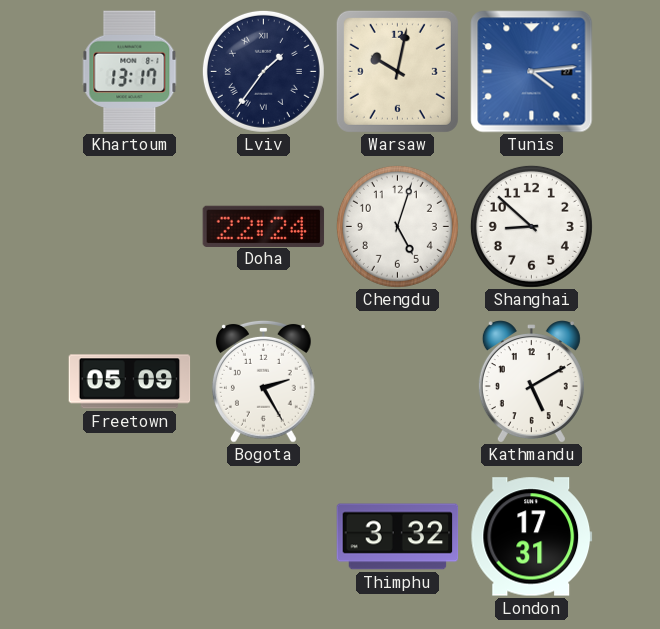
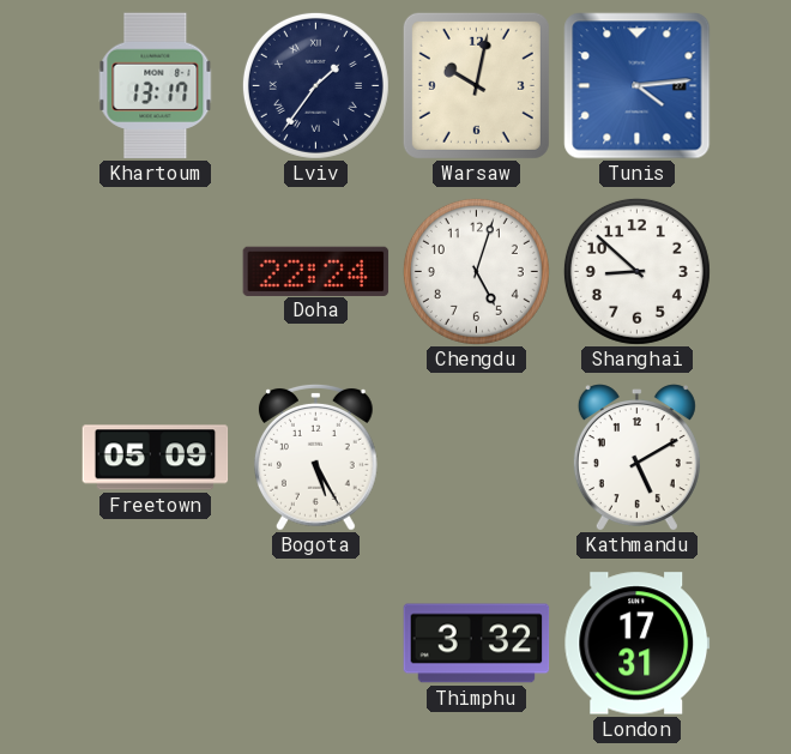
Bogota: 2:25 -> 5:25
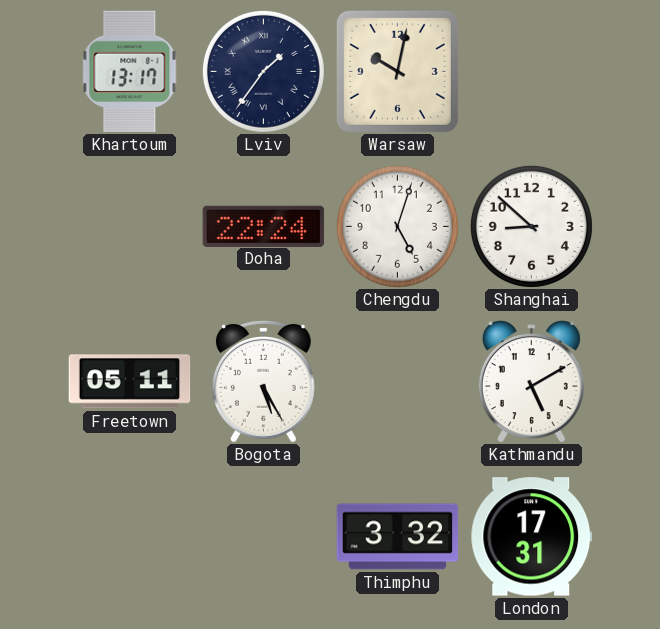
Tunis: 4:14 -> none
Freetown: 05:09 -> 05:11
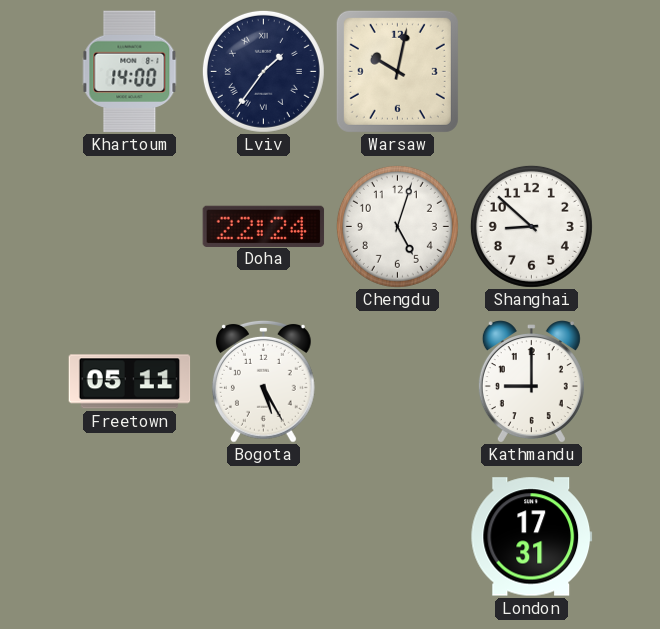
Khartoum: 13:17 -> 14:00
Kathmandu: 5:10 -> 9:00
Thimphu: 3:32 -> none
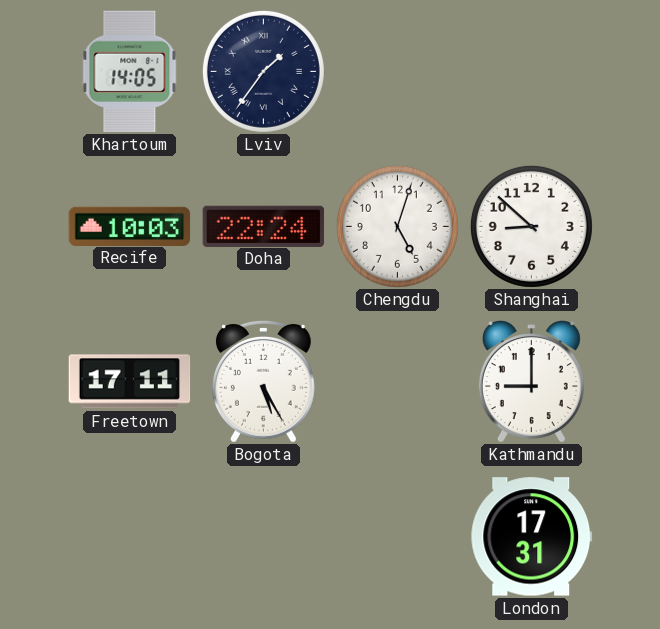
Khartoum: 14:00 -> 14:05
Warsaw: 10:02 -> none
Recife: none -> 10:03
Freetown: 05:11 -> 17:11
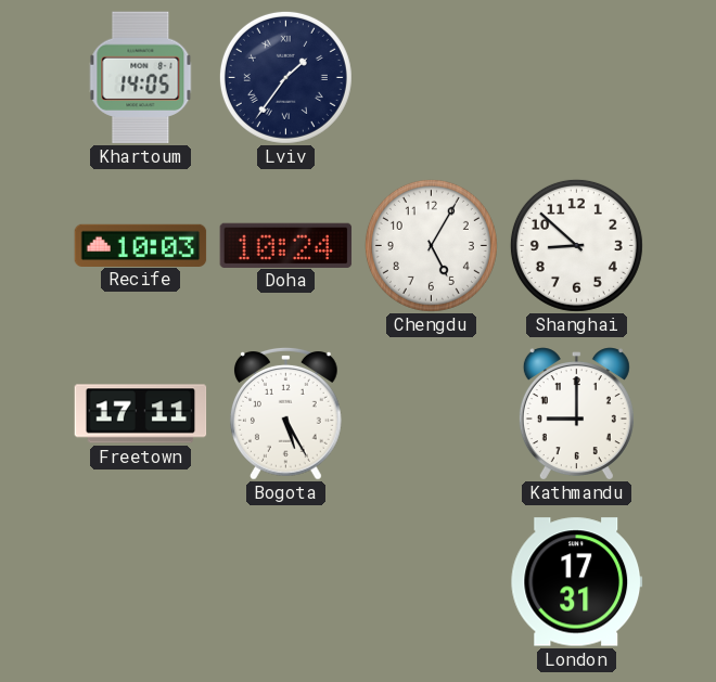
Doha: 22:24 -> 10:24
Chengdu: 5:03 -> 5:05
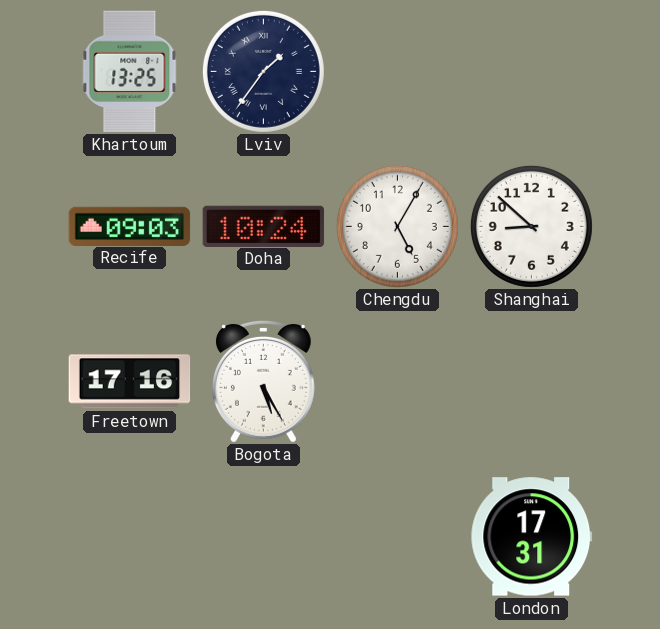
Khartoum: 14:05 -> 13:25
Recife: 10:03 -> 09:03
Freetown: 17:11 -> 17:16
Kathmandu: 9:00 -> none
